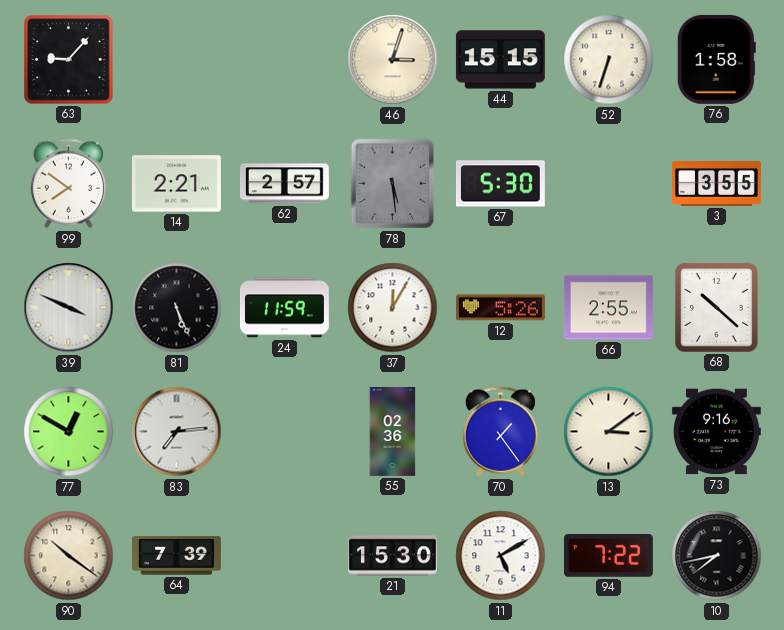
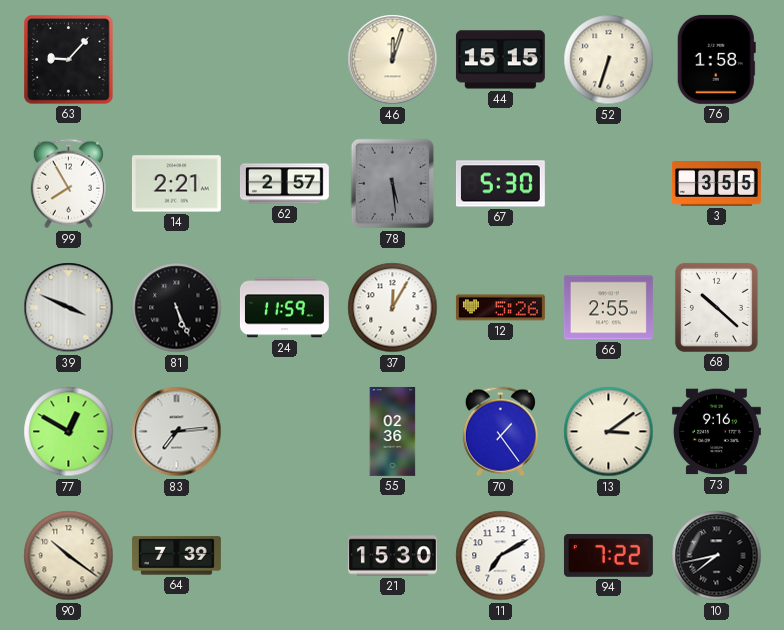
46: 3:03 -> 12:03
99: 7:51 -> 7:55
11: 5:10 -> 7:10
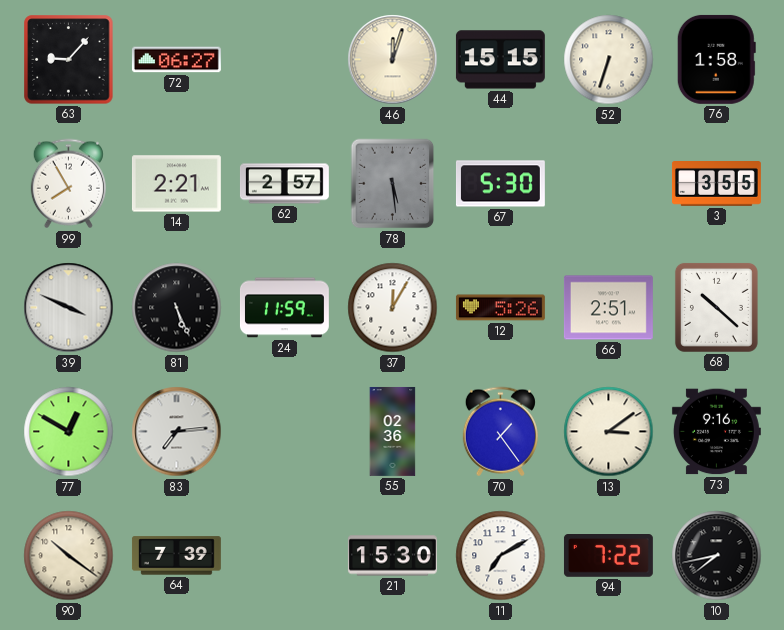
72: none -> 06:27
66: 2:55 -> 2:51
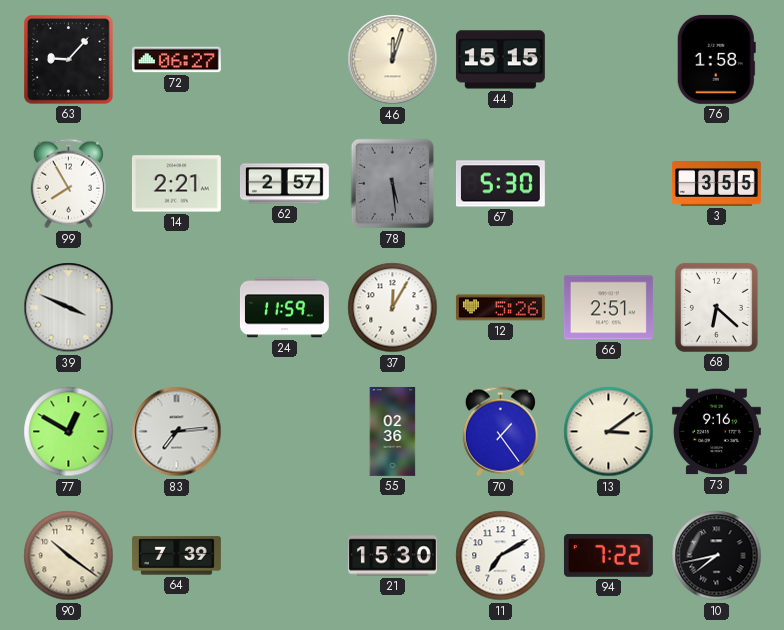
52: 6:33 -> none
81: 5:26 -> none
68: 10:22 -> 6:22
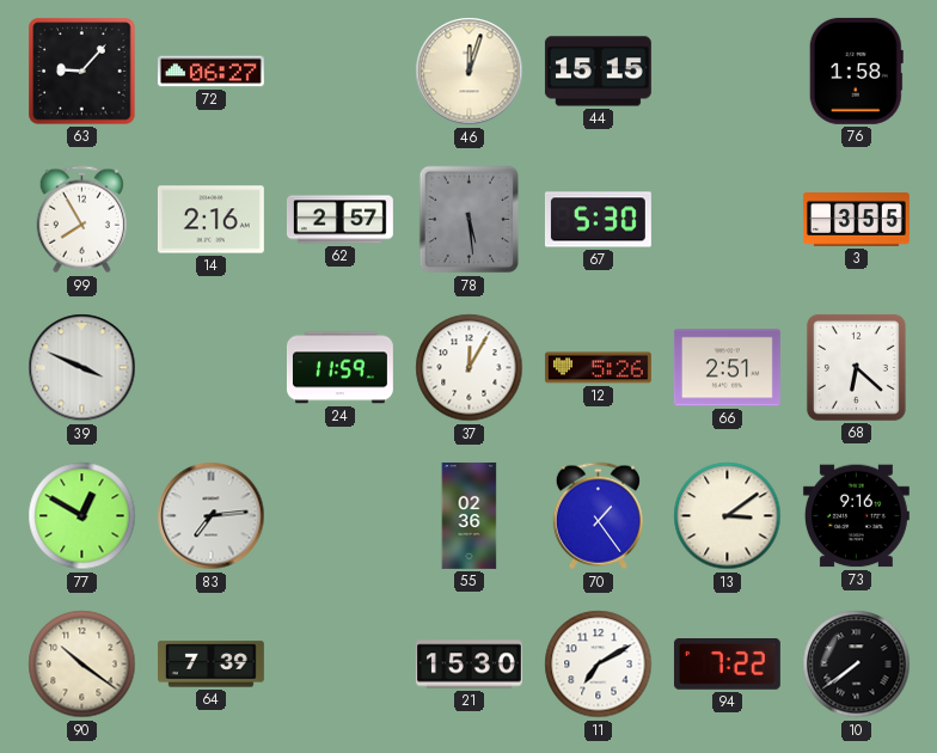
14: 2:21 -> 2:16
10: 7:43 -> 7:39
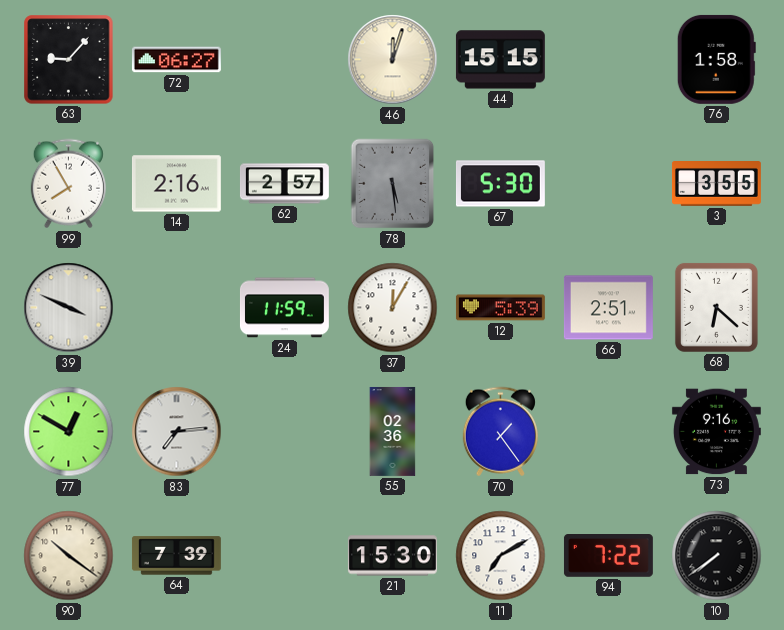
12: 5:26 -> 5:39
13: 3:09 -> none
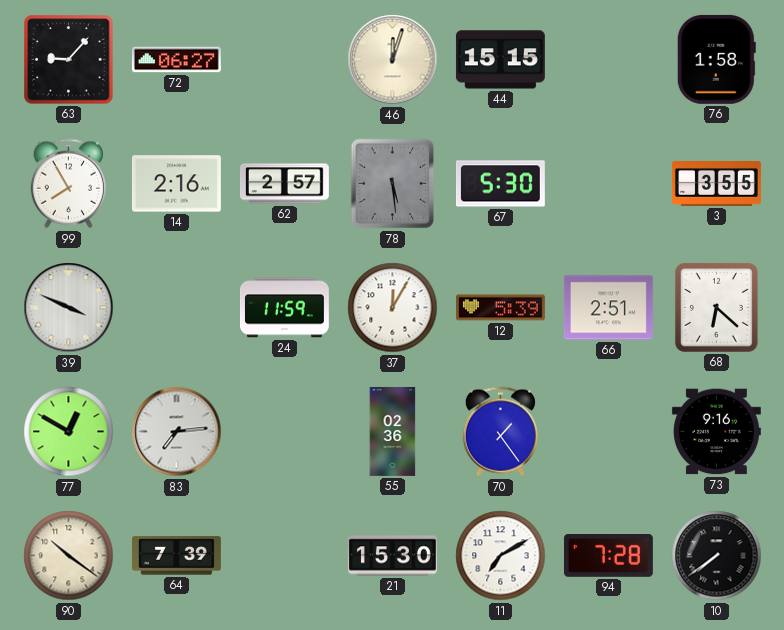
94: 7:22 -> 7:28
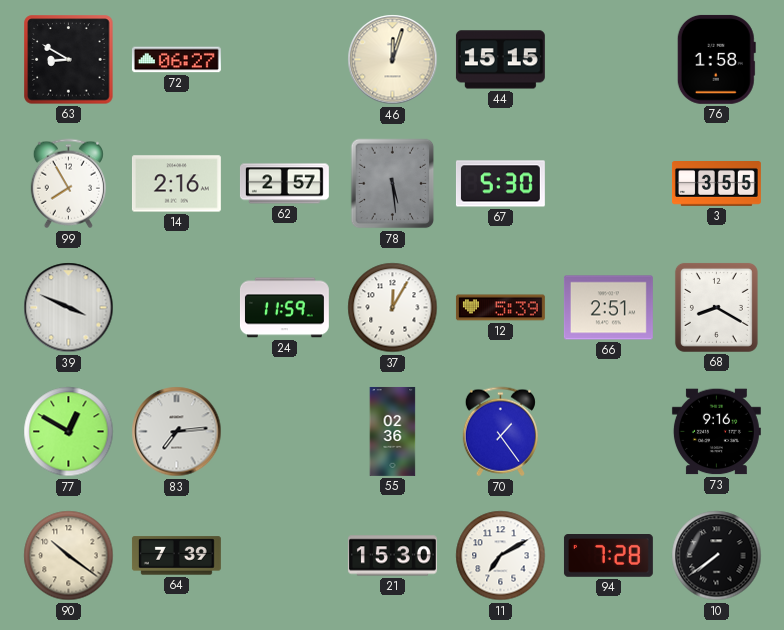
63: 9:07 -> 8:50
68: 6:22 -> 8:20
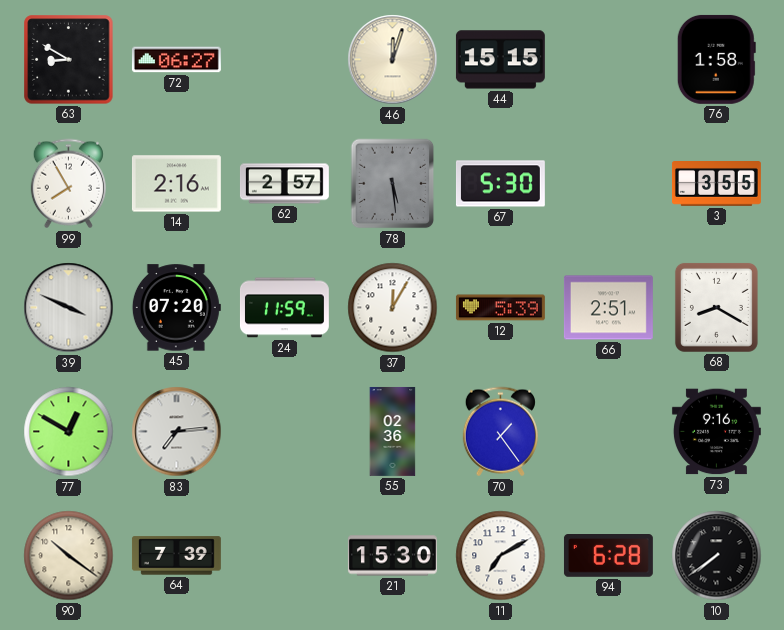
45: none -> 07:20
94: 7:28 -> 6:28
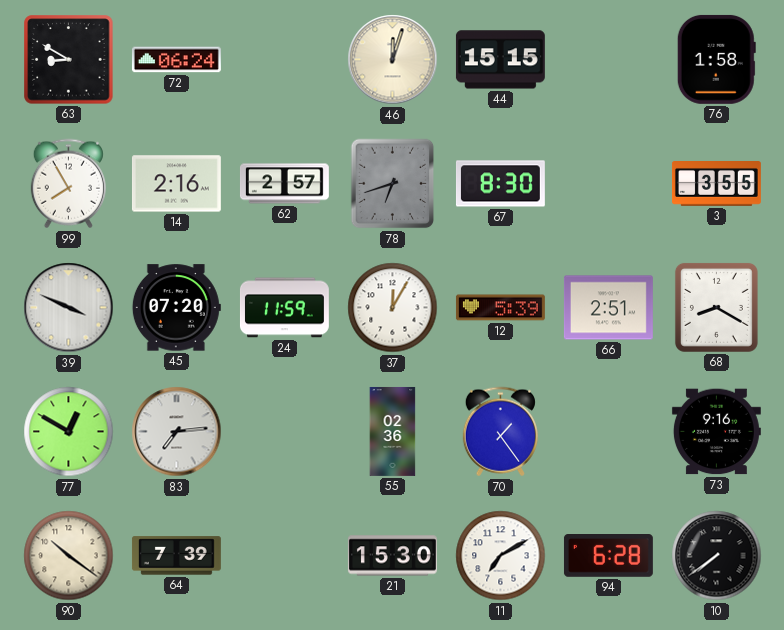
72: 06:27 -> 06:24
78: 5:29 -> 6:42
67: 5:30 -> 8:30
